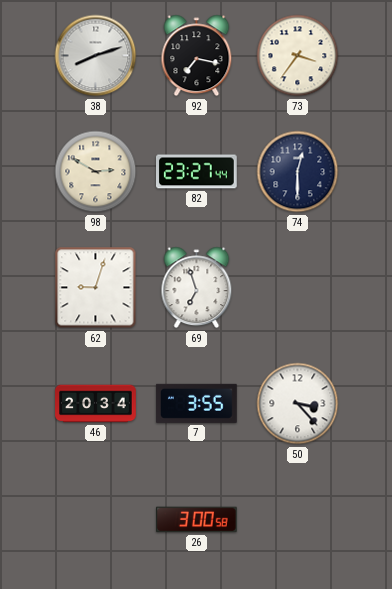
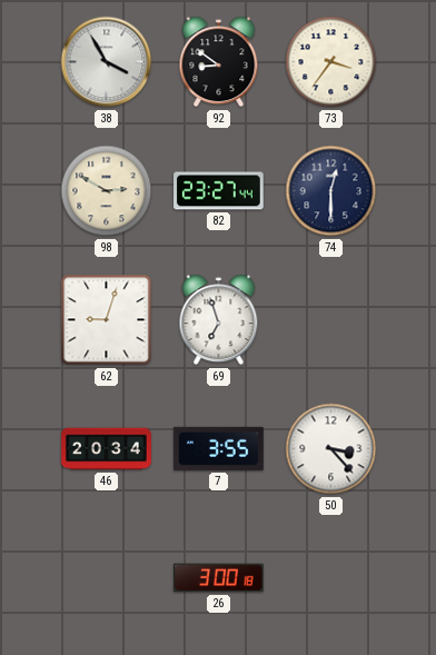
38: 8:12 -> 3:55
92: 7:17 -> 8:51
26: 3:00:58 -> 3:00:18
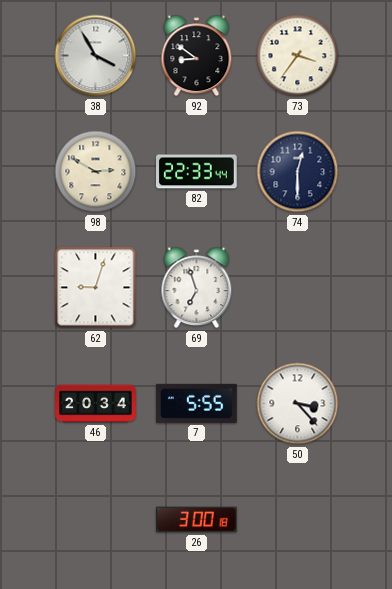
82: 23:27 -> 22:33
7: 3:55 -> 5:55
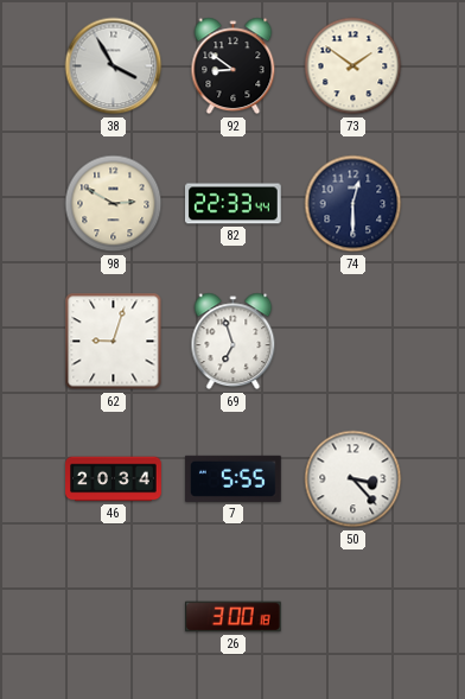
73: 3:36 -> 1:51
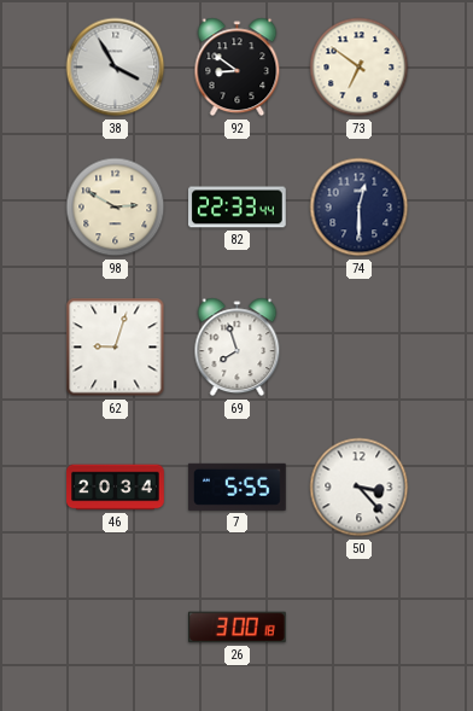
73: 1:51 -> 6:51
69: 6:57 -> 7:57
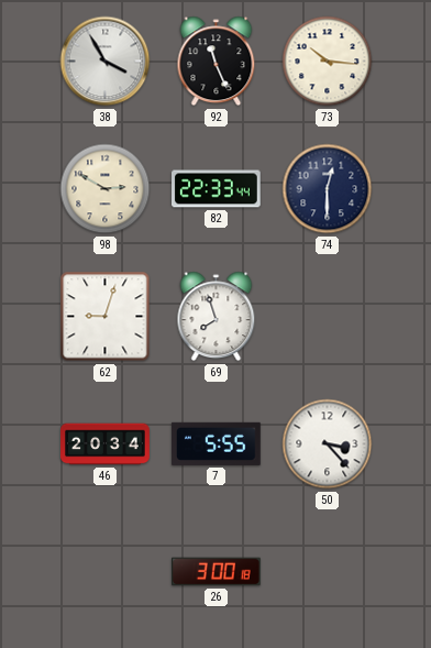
92: 8:51 -> 11:26
73: 6:51 -> 10:16
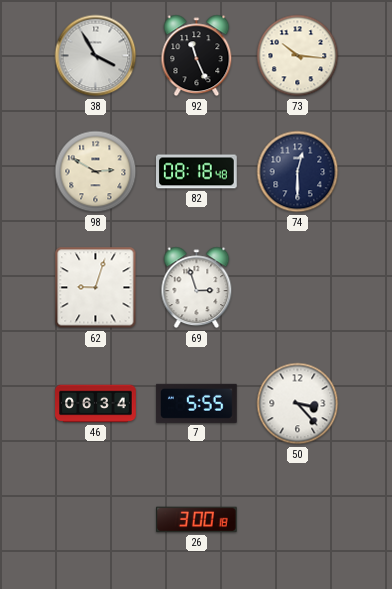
82: 22:33 -> 08:18
69: 7:57 -> 2:57
46: 20:34 -> 06:34
